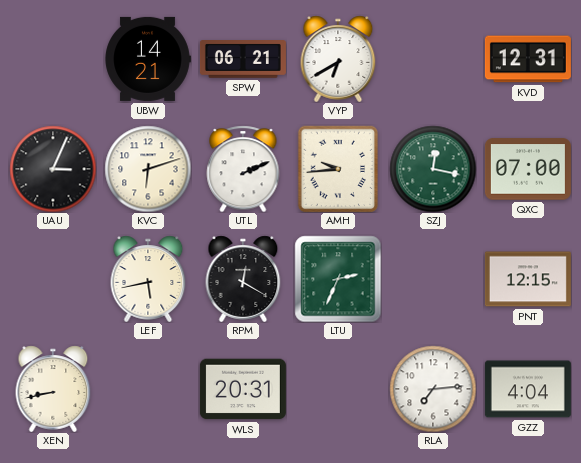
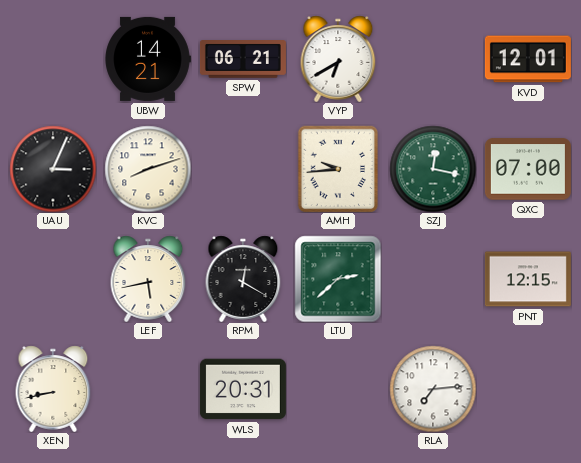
KVD: 12:31 -> 12:01
KVC: 6:12 -> 8:12
UTL: 2:11 -> none
LTU: 2:34 -> 2:38
GZZ: 4:04 -> none
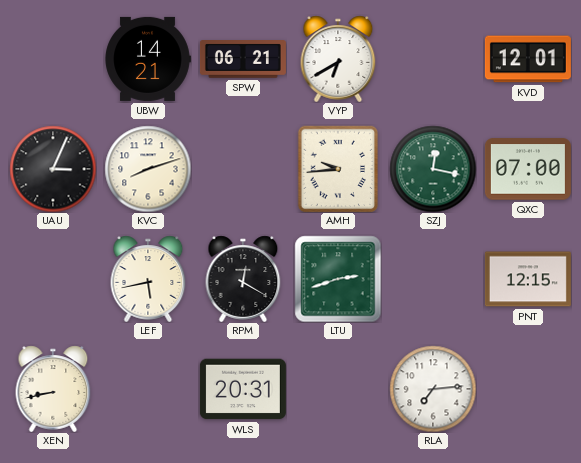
LTU: 2:38 -> 2:42
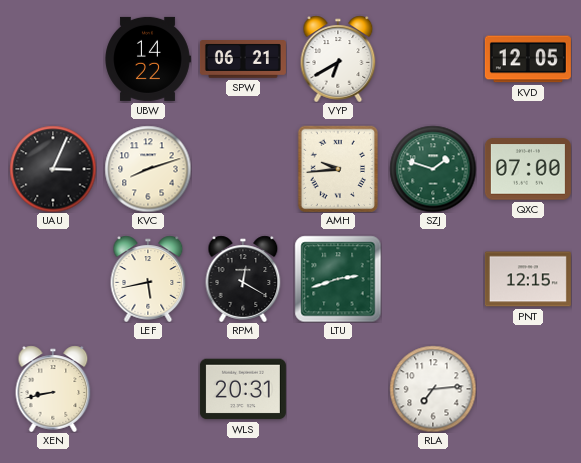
UBW: 14:21 -> 14:22
KVD: 12:01 -> 12:05
SZJ: 12:17 -> 1:48
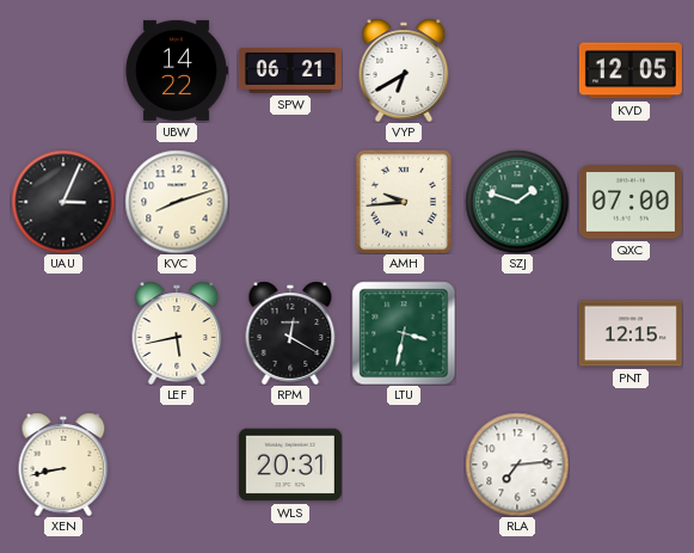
LTU: 2:42 -> 3:32
